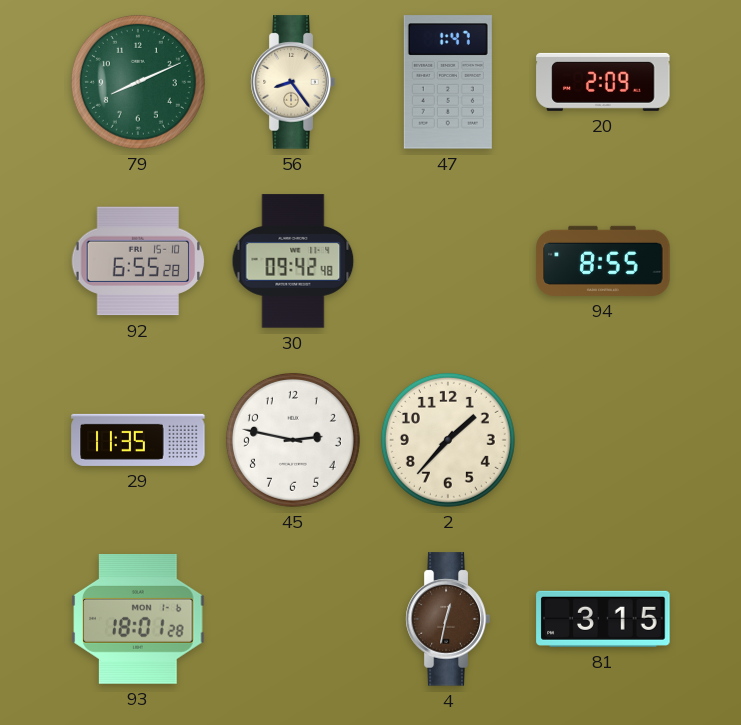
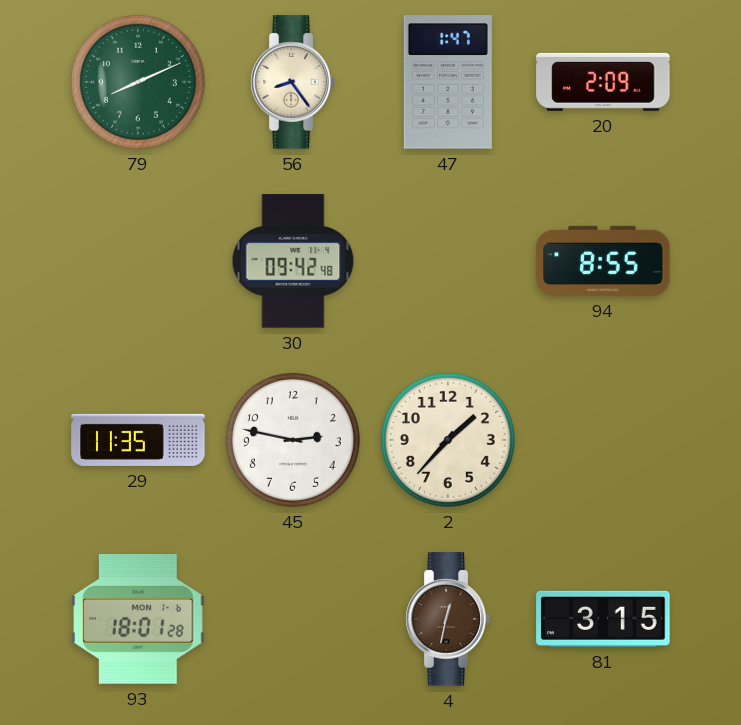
92: 6:55 -> none
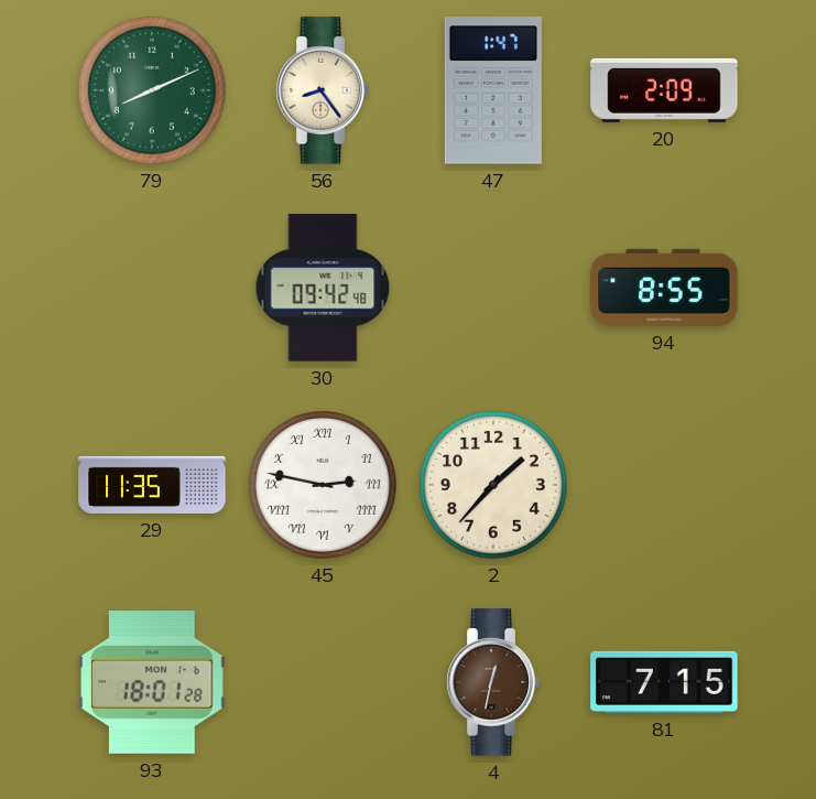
45 numerals: Arabic -> Roman
81: 3:15 -> 7:15
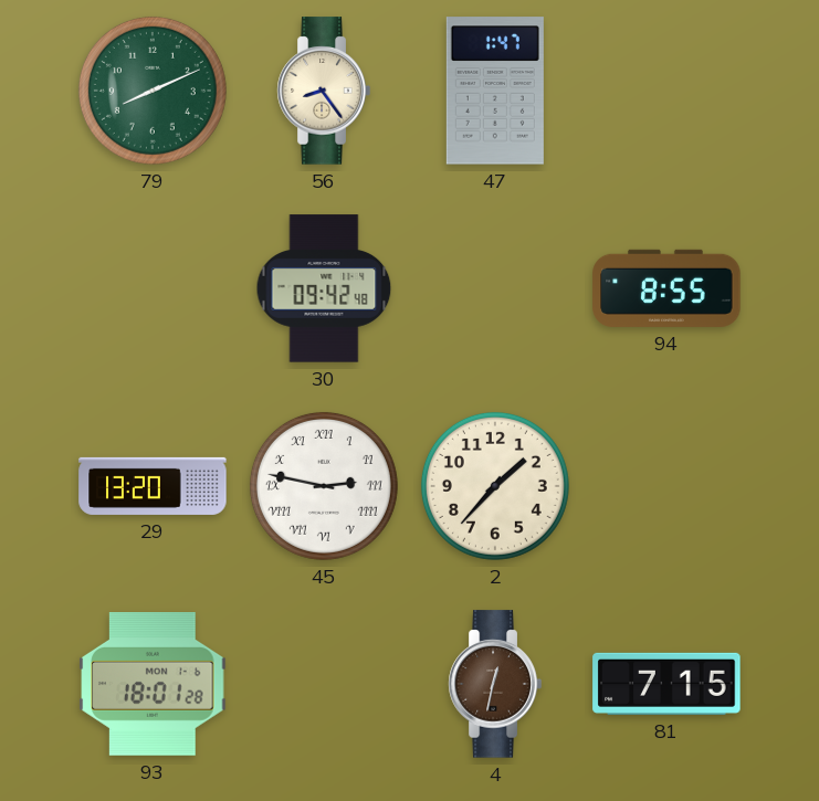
20: 2:09 -> none
29: 11:35 -> 13:20
